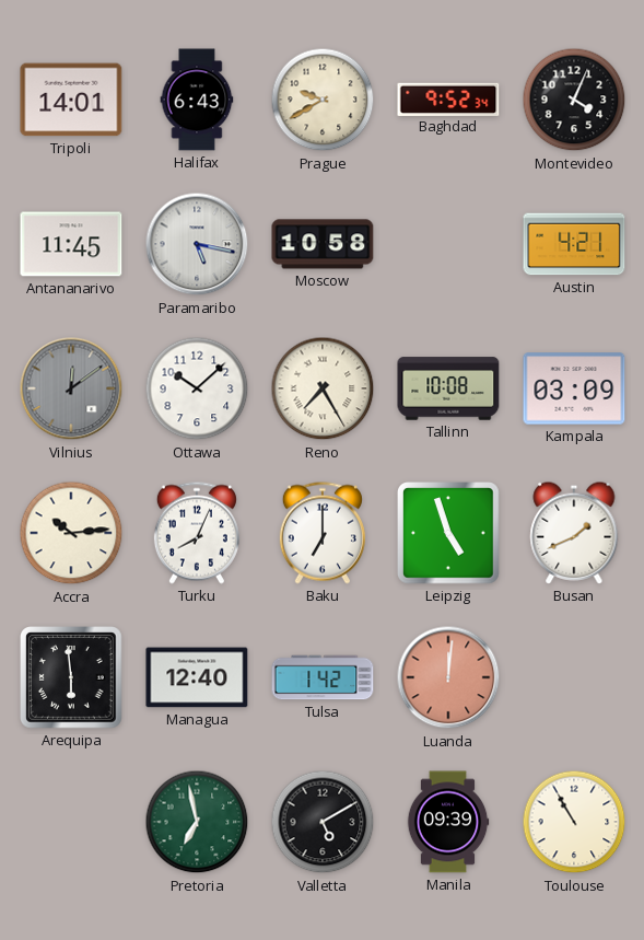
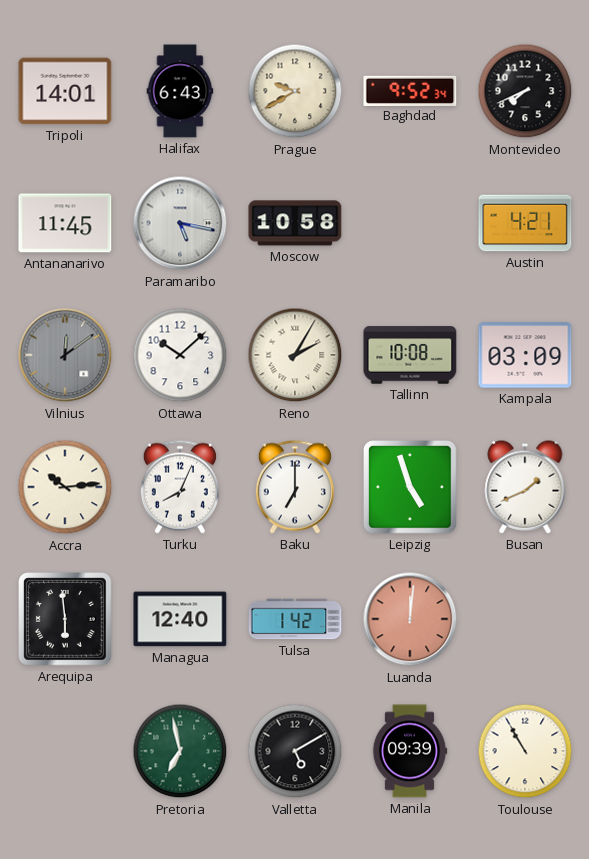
Montevideo: 4:04 -> 7:41
Reno: 7:25 -> 2:05
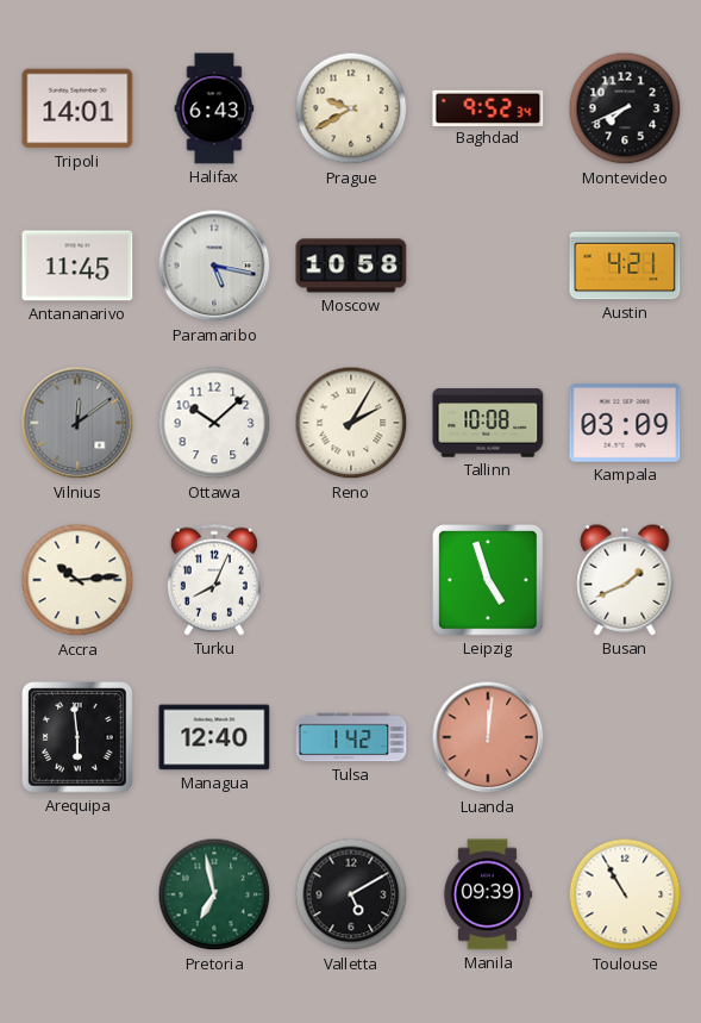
Baku: 7:00 -> none
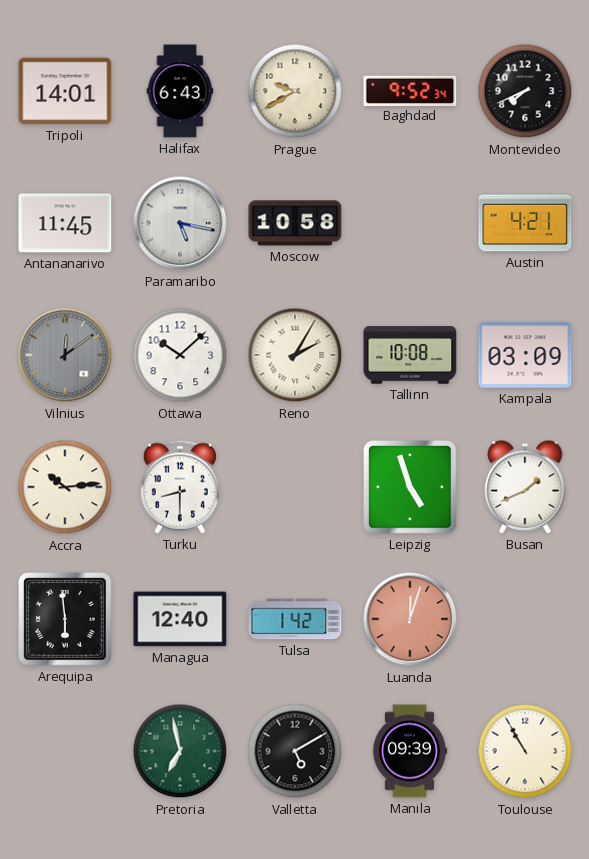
Turku: 8:04 -> 8:30
Luanda: 12:01 -> 12:03
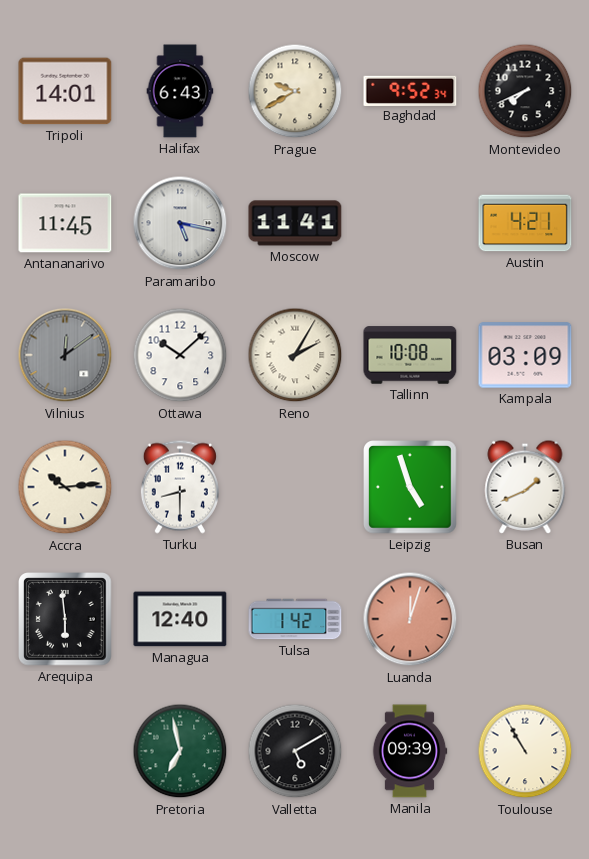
Moscow: 10:58 -> 11:41
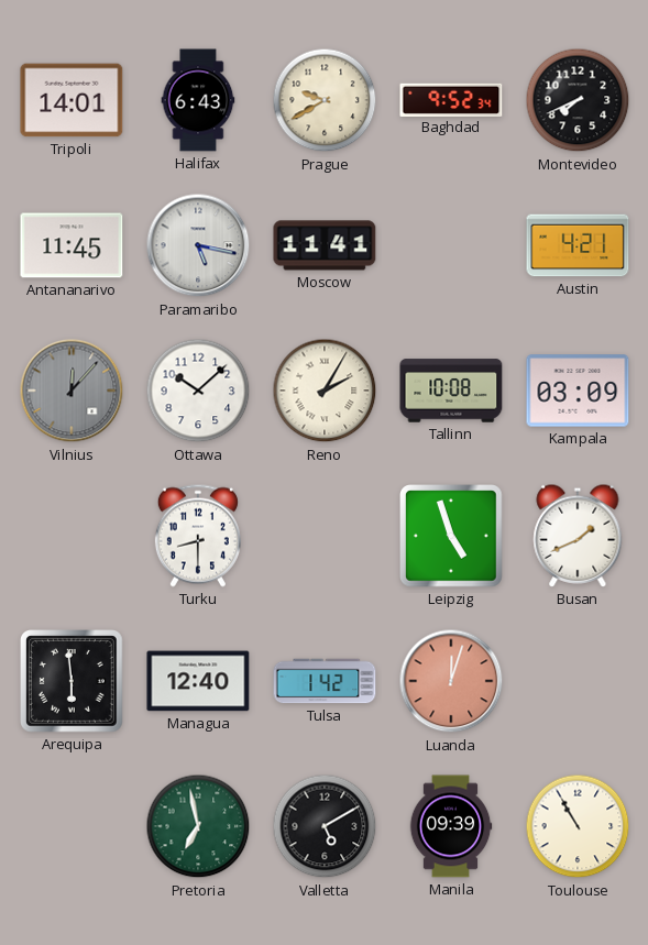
Vilnius: 12:09 -> 12:07
Accra: 10:14 -> none
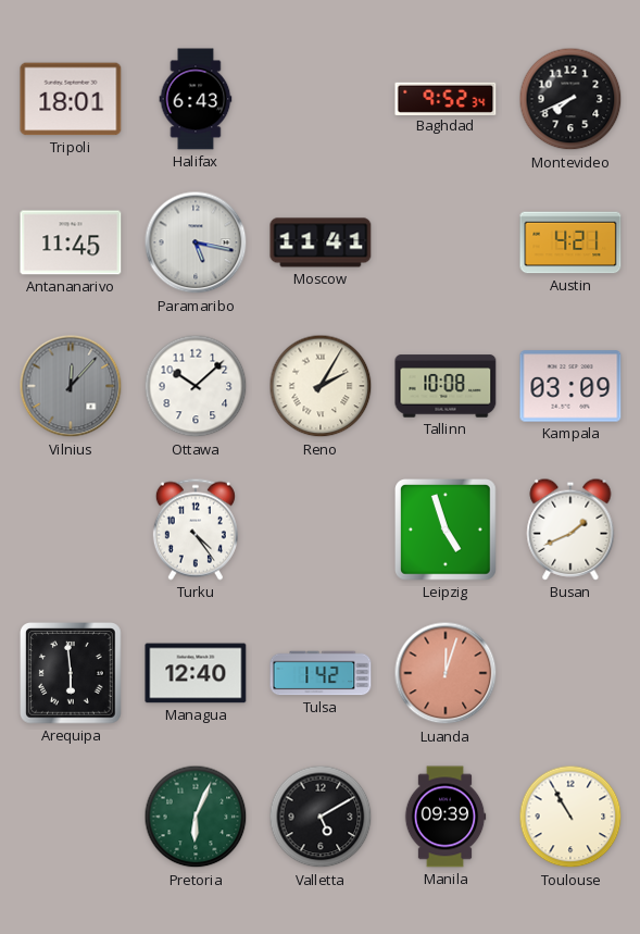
Tripoli: 14:01 -> 18:01
Prague: 9:40 -> none
Turku: 8:30 -> 4:24
Pretoria: 6:58 -> 6:04
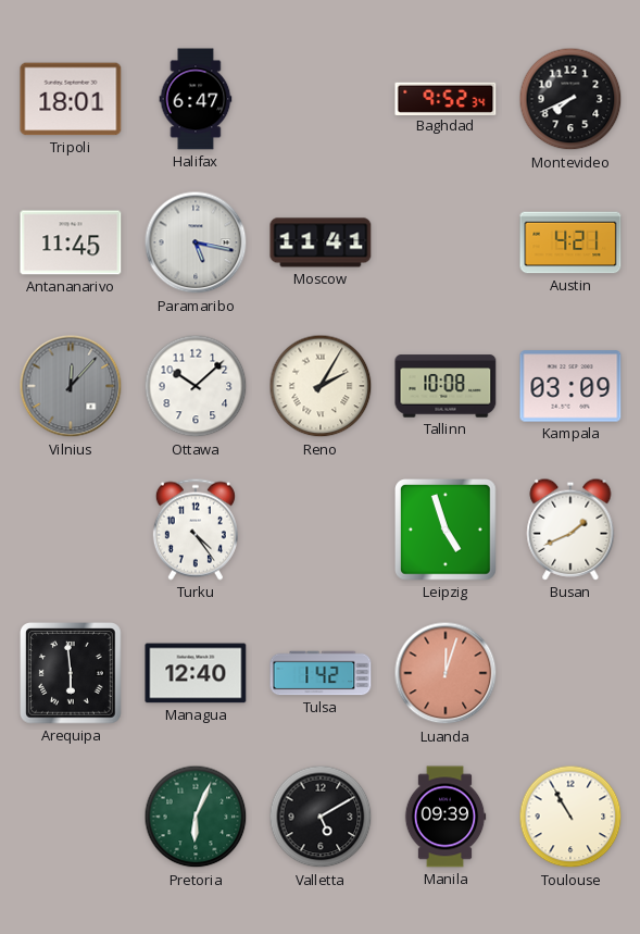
Halifax: 6:43 -> 6:47
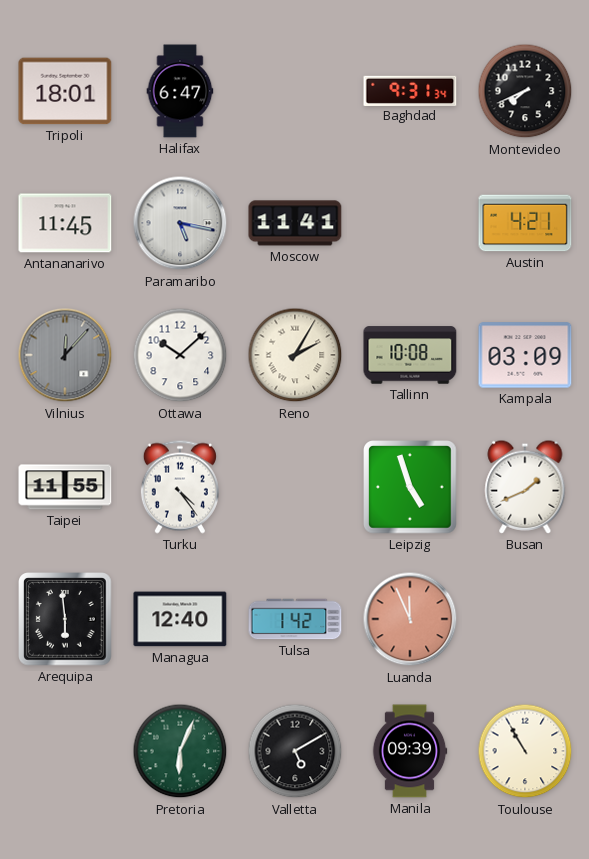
Baghdad: 9:52 -> 9:31
Taipei: none -> 11:55
Luanda: 12:03 -> 11:56
